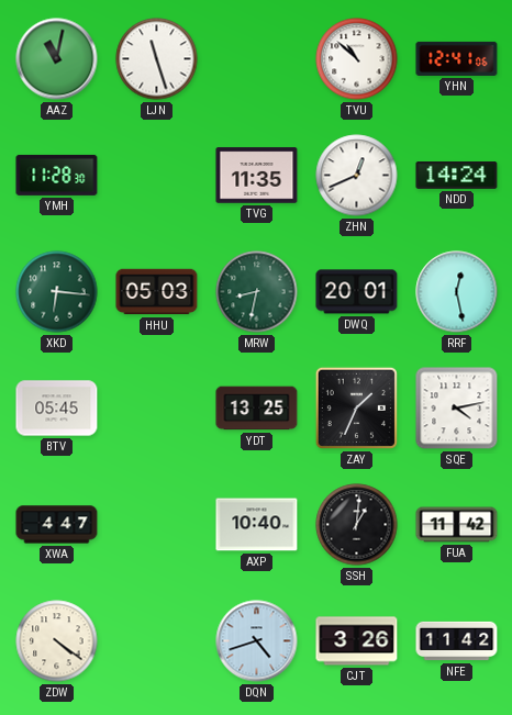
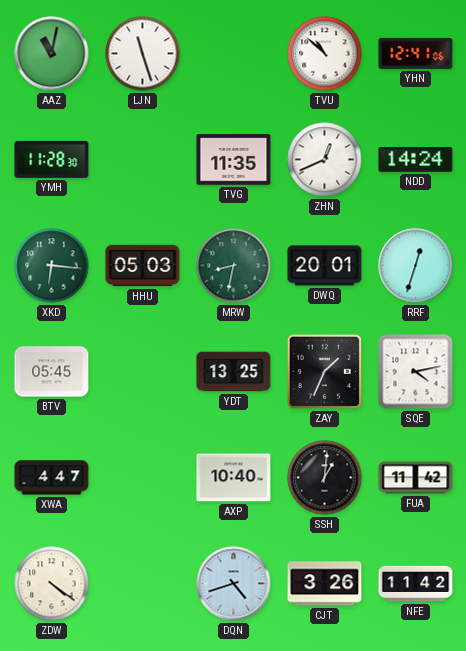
RRF: 12:28 -> 12:33
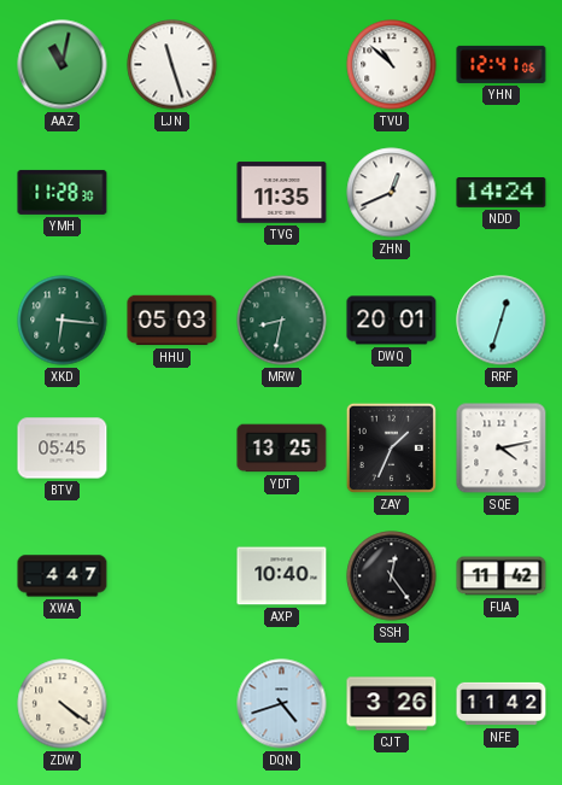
SSH: 1:01 -> 12:24
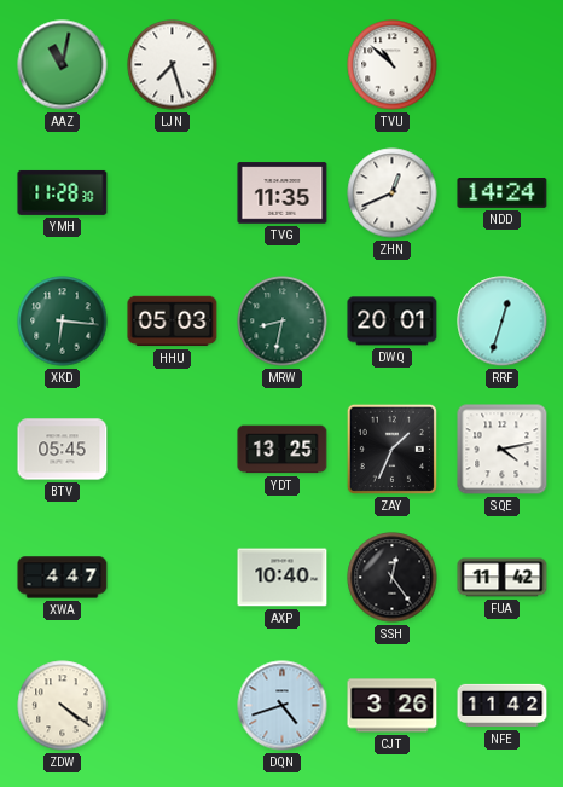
LJN: 11:27 -> 7:27
YHN: 12:41 -> none
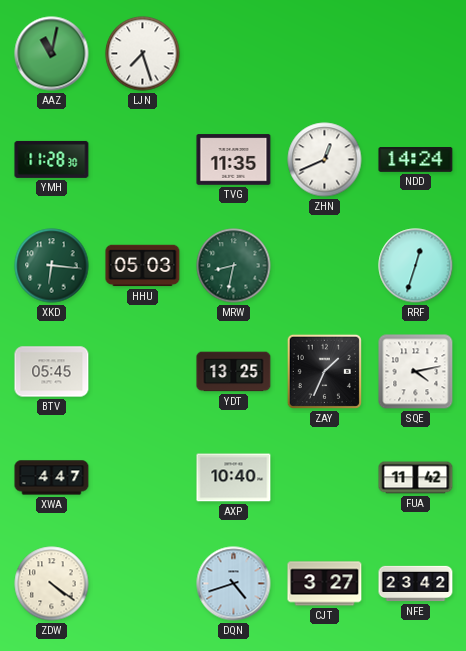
TVU: 10:52 -> none
DWQ: 20:01 -> none
SSH: 12:24 -> none
CJT: 3:26 -> 3:27
NFE: 11:42 -> 23:42
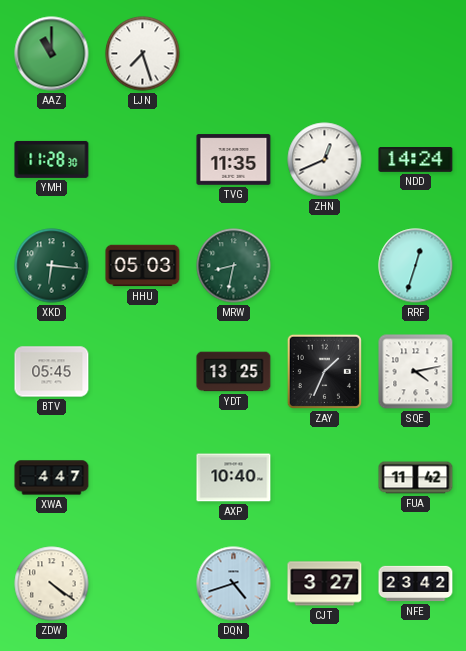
AAZ: 11:02 -> 11:00
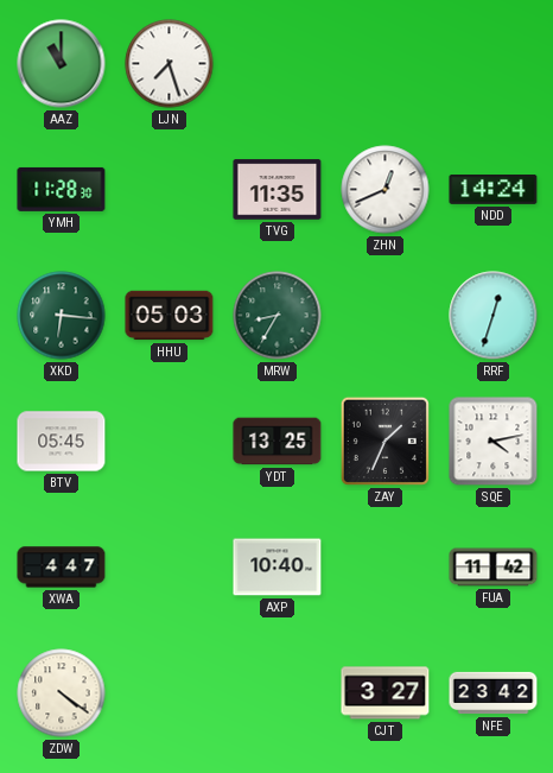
MRW: 8:32 -> 8:35
DQN: 4:42 -> none
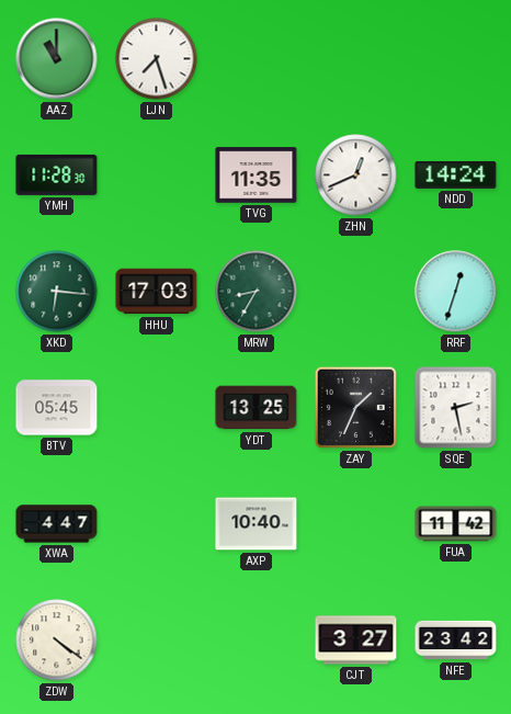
HHU: 05:03 -> 17:03
SQE: 4:13 -> 2:28
